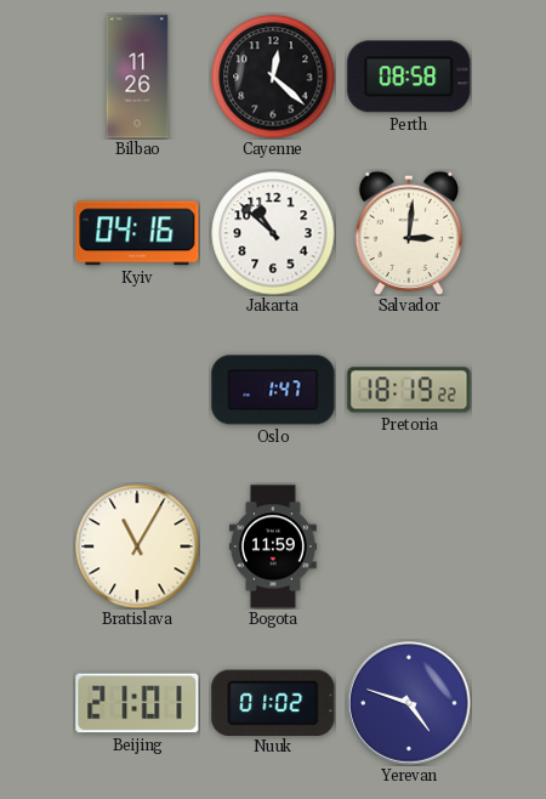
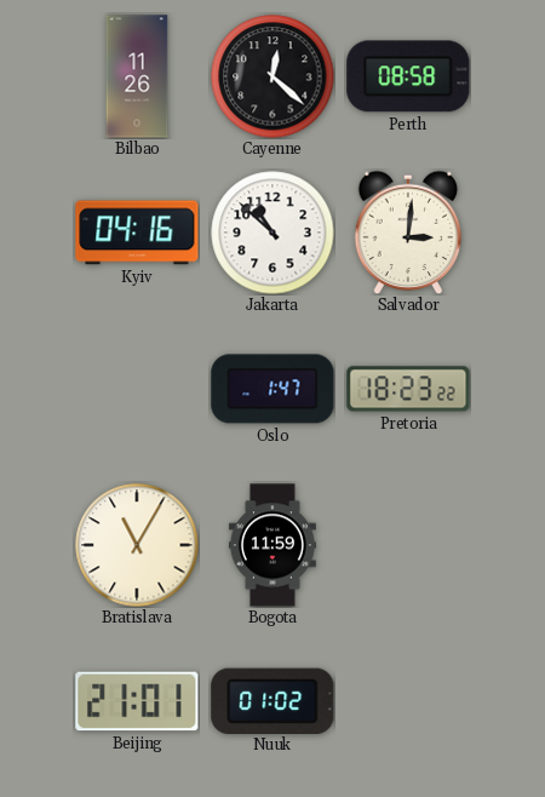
Pretoria: 18:19 -> 18:23
Yerevan: 4:48 -> none
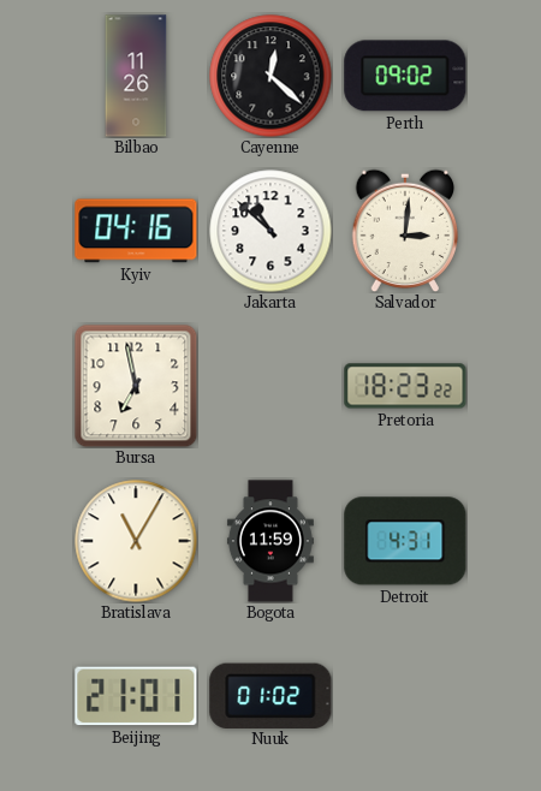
Perth: 08:58 -> 09:02
Bursa: none -> 6:58
Oslo: 1:47 -> none
Detroit: none -> 4:31
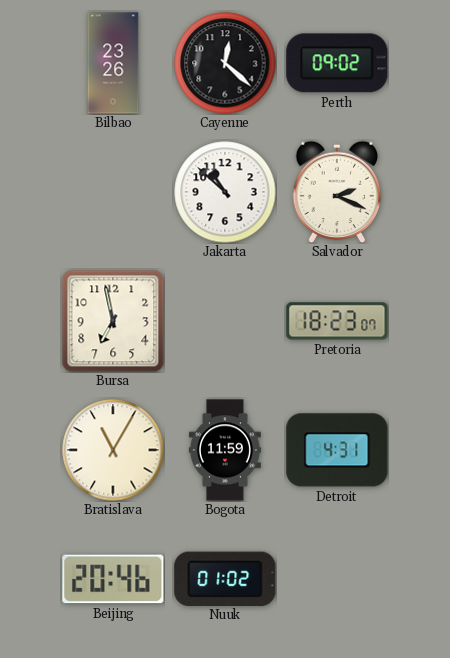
Bilbao: 11:26 -> 23:26
Kyiv: 04:16 -> none
Salvador: 3:01 -> 2:19
Pretoria: 18:23:22 -> 18:23:07
Beijing: 21:01 -> 20:46
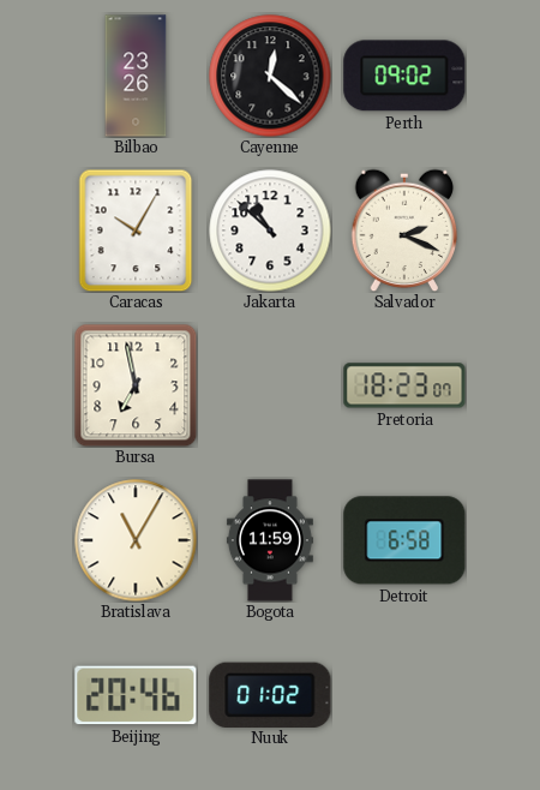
Caracas: none -> 10:05
Detroit: 4:31 -> 6:58
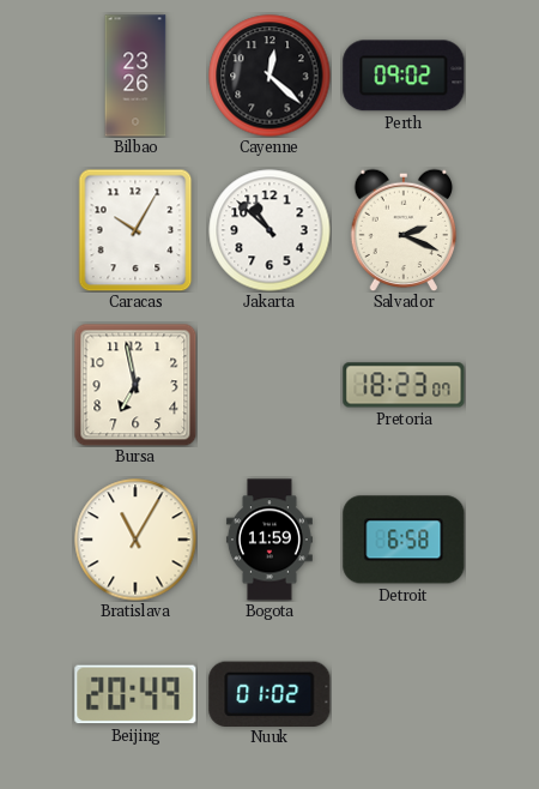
Beijing: 20:46 -> 20:49
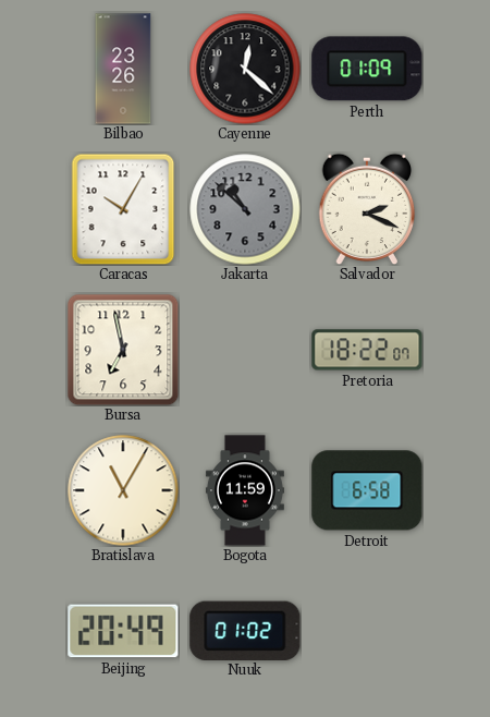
Perth: 09:02 -> 01:09
Jakarta dial: white -> grey
Pretoria: 18:23 -> 18:22
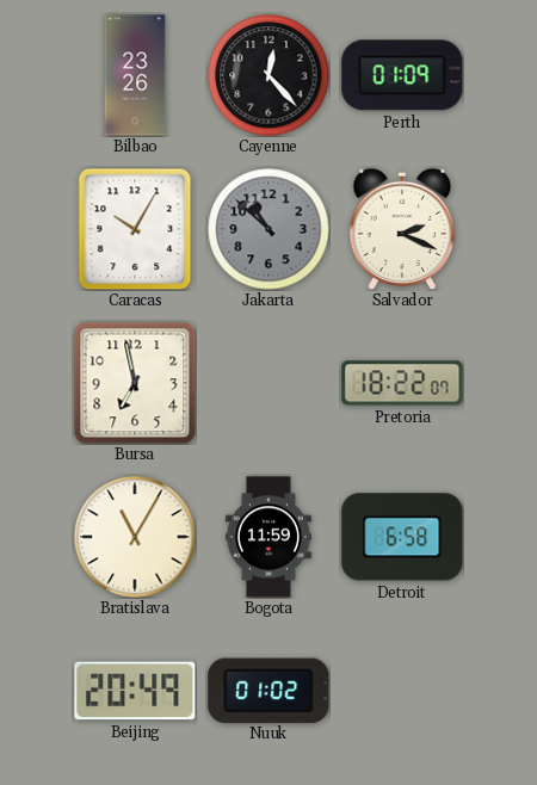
Cayenne: 12:22 -> 12:23
